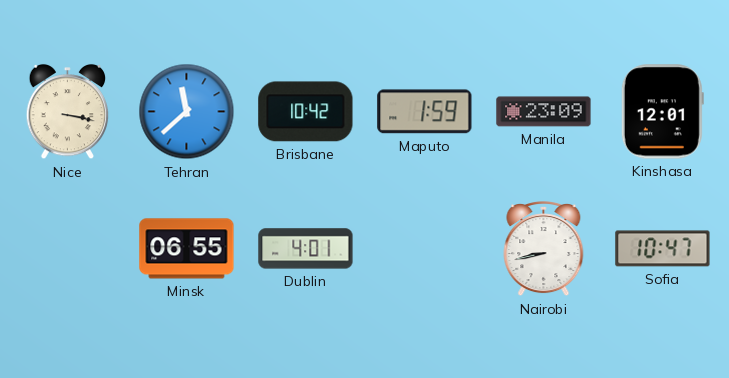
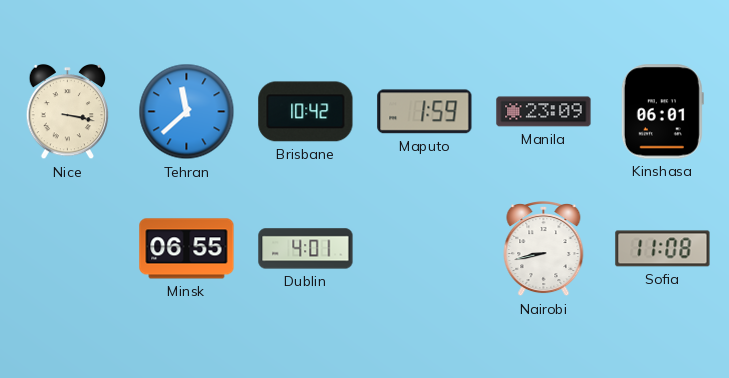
Kinshasa: 12:01 -> 06:01
Sofia: 10:47 -> 11:08
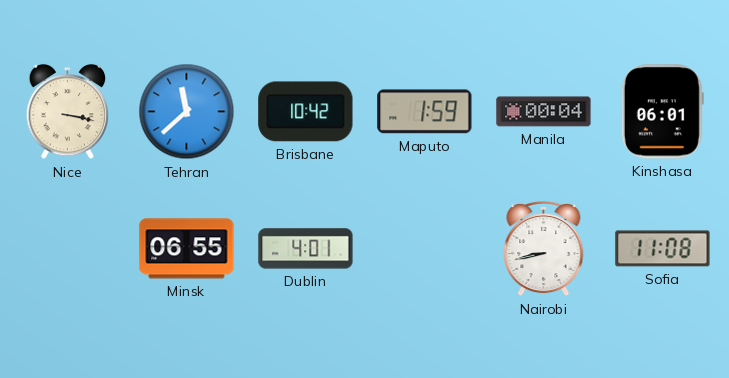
Manila: 23:09 -> 00:04
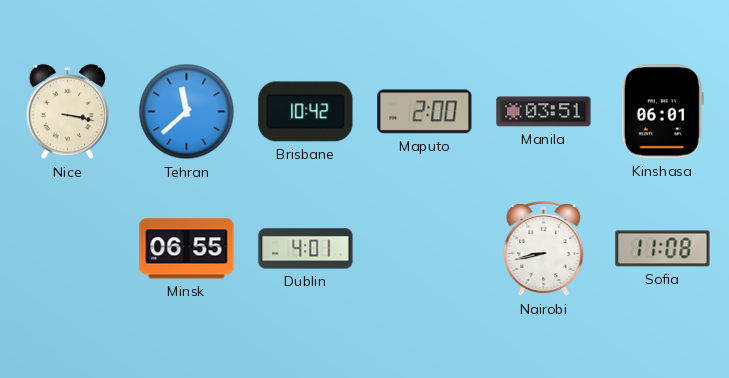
Maputo: 1:59 -> 2:00
Manila: 00:04 -> 03:51
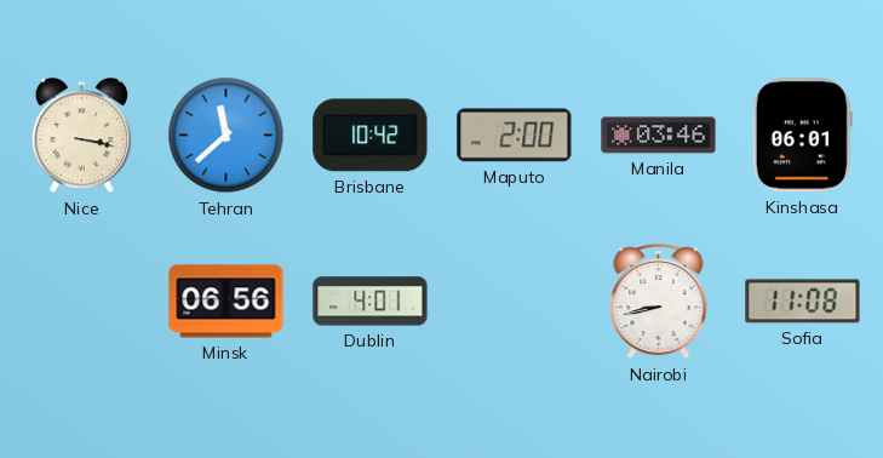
Manila: 03:51 -> 03:46
Minsk: 06:55 -> 06:56
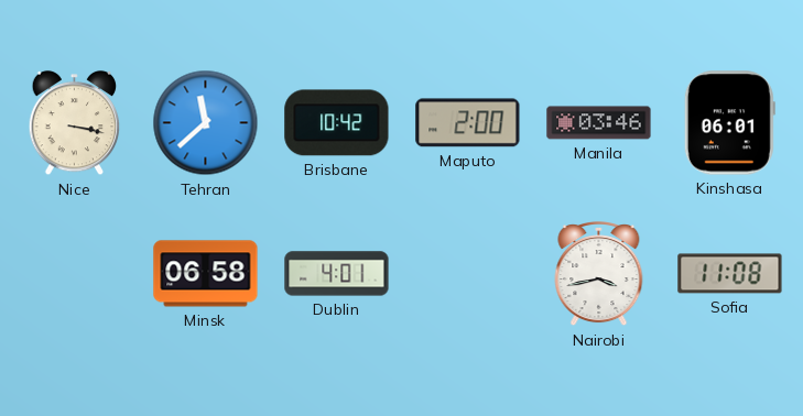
Minsk: 06:56 -> 06:58
Nairobi: 8:43 -> 3:43
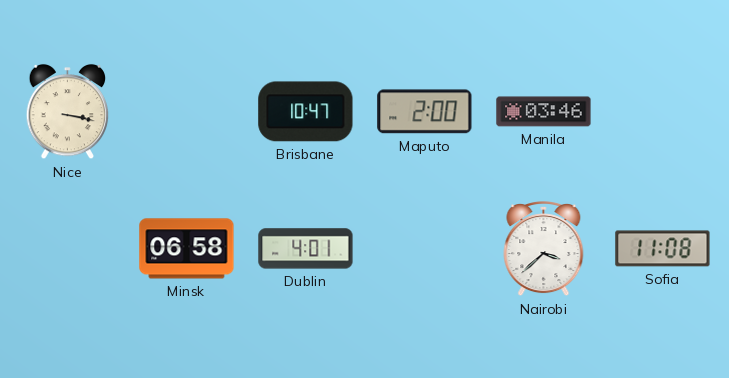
Tehran: 11:38 -> none
Brisbane: 10:42 -> 10:47
Kinshasa: 06:01 -> none
Nairobi: 3:43 -> 3:38
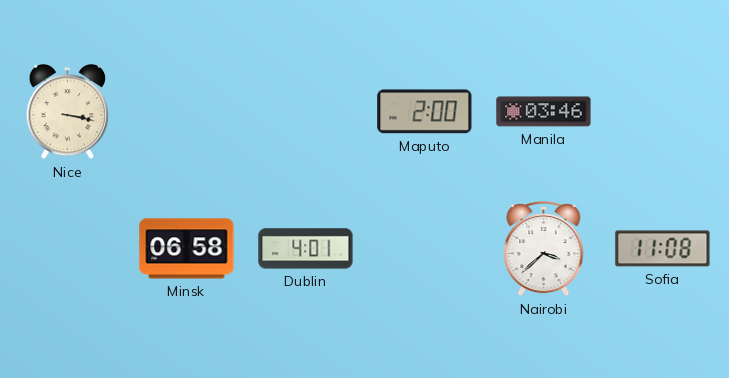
Brisbane: 10:47 -> none
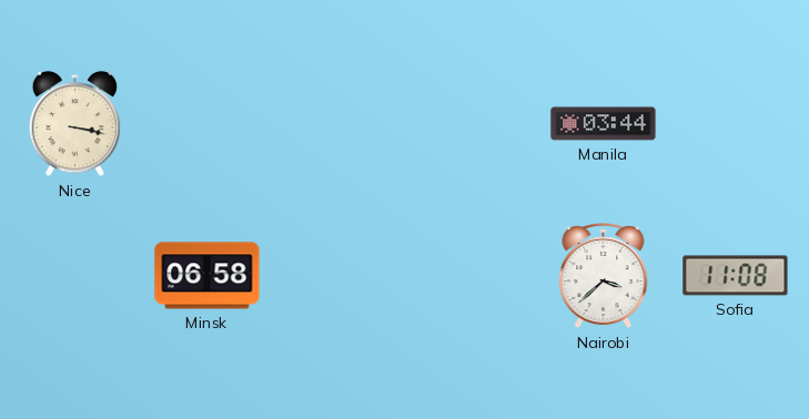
Maputo: 2:00 -> none
Manila: 03:46 -> 03:44
Dublin: 4:01 -> none
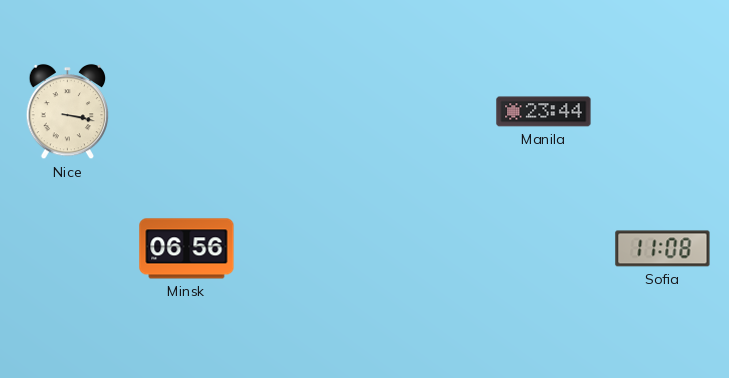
Manila: 03:44 -> 23:44
Minsk: 06:58 -> 06:56
Nairobi: 3:38 -> none
